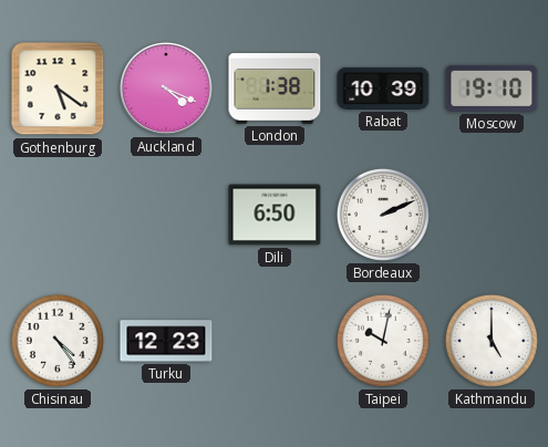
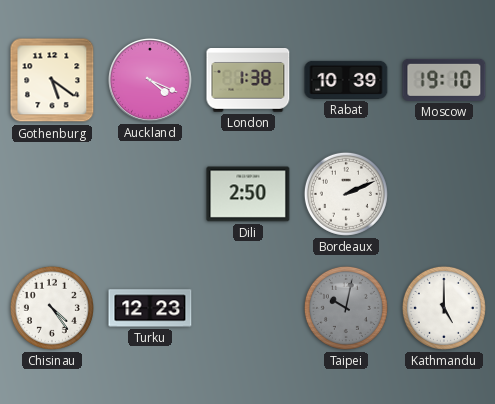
Dili: 6:50 -> 2:50
Taipei dial: white -> grey
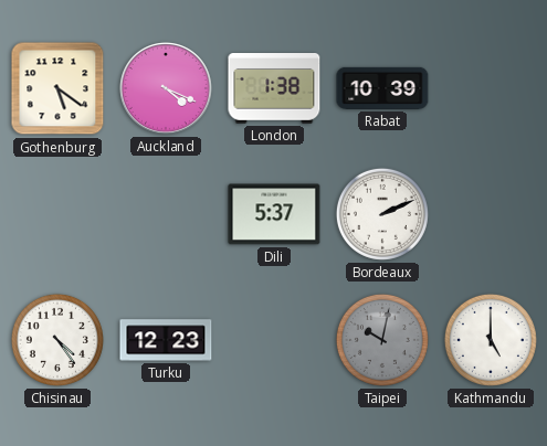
Moscow: 19:10 -> none
Dili: 2:50 -> 5:37
